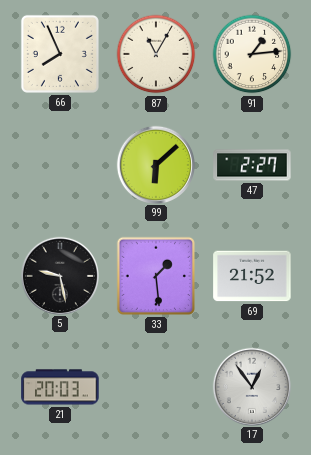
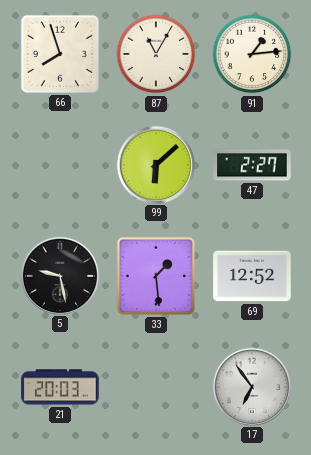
66: 7:56 -> 7:57
69: 21:52 -> 12:52
17: 12:54 -> 6:54
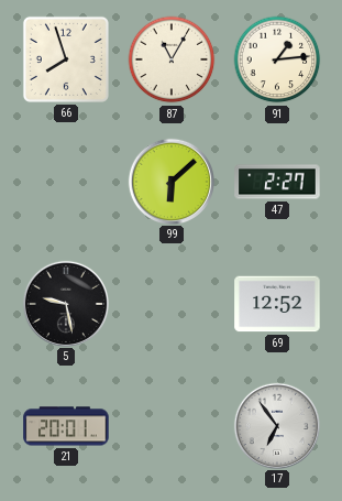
33: 1:29 -> none
21: 20:03 -> 20:01
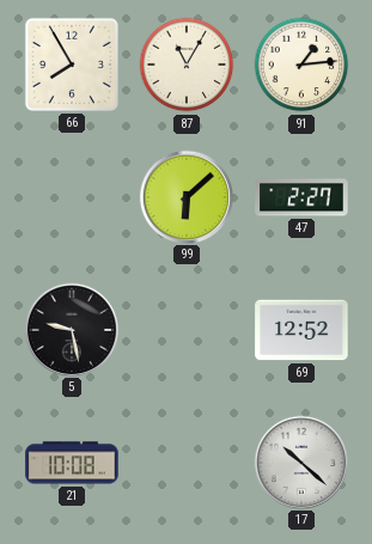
66: 7:57 -> 7:55
21: 20:01 -> 10:08
17: 6:54 -> 10:22
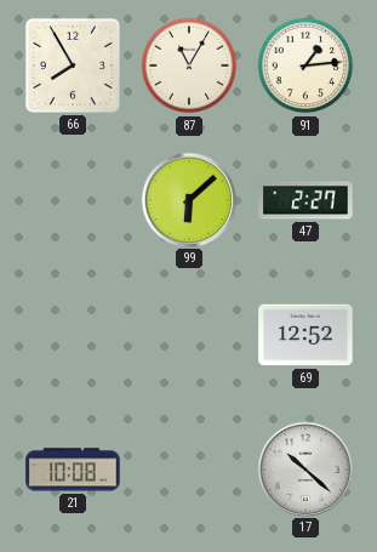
5: 9:28 -> none
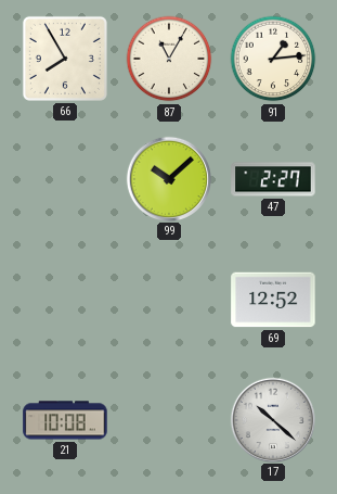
99: 6:08 -> 10:08
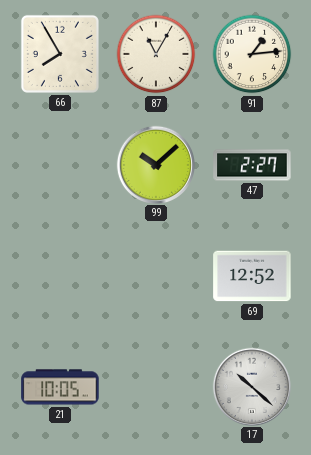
21: 10:08 -> 10:05
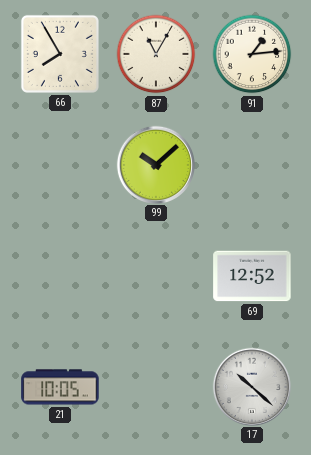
47: 2:27 -> none
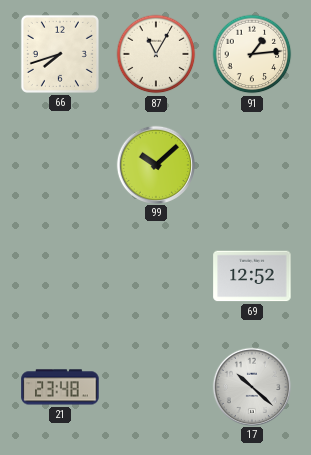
66: 7:55 -> 7:42
21: 10:05 -> 23:48
